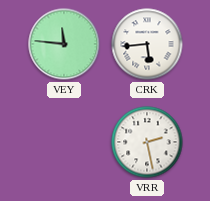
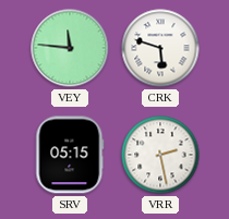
CRK: 5:44 -> 5:48
SRV: none -> 05:15
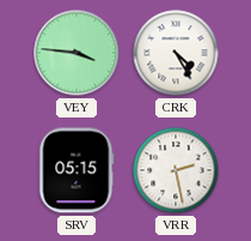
VEY: 11:46 -> 3:46
CRK: 5:48 -> 4:25
